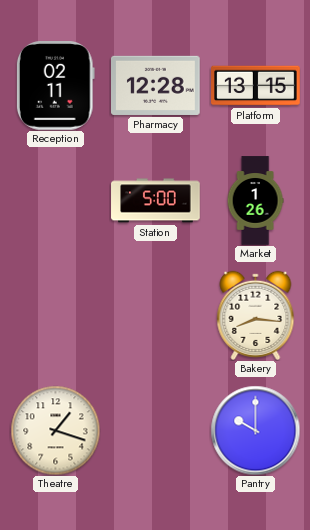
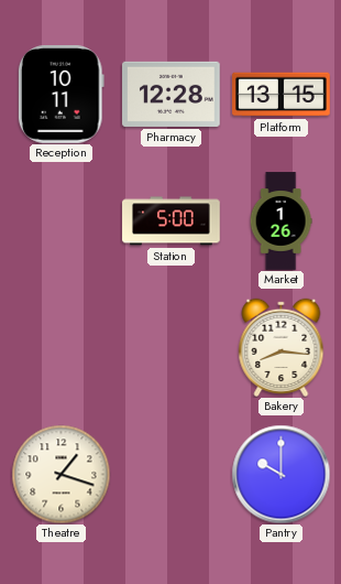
Reception: 02:11 -> 10:11
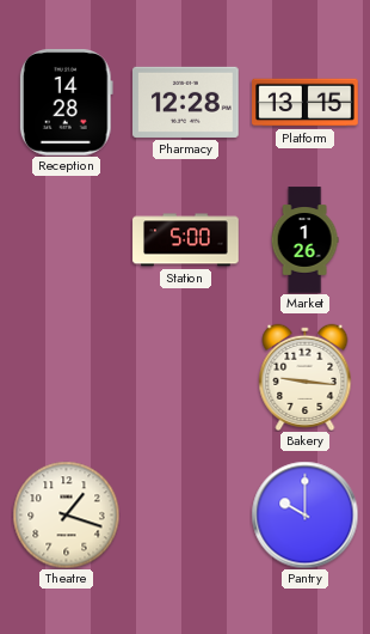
Reception: 10:11 -> 14:28
Bakery: 8:16 -> 9:16
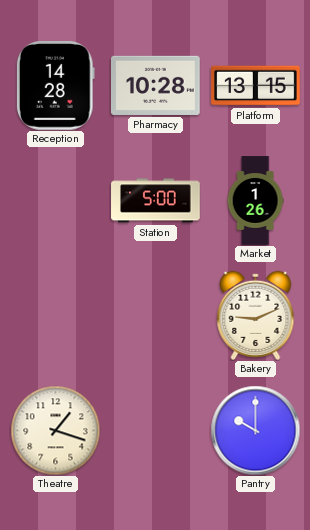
Pharmacy: 12:28 -> 10:28
Bakery: 9:16 -> 9:11
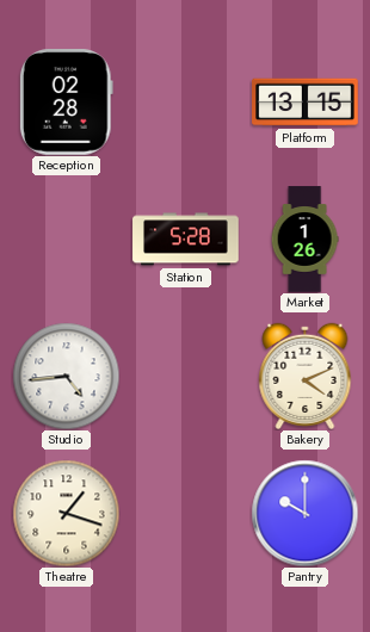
Reception: 14:28 -> 02:28
Pharmacy: 10:28 -> none
Station: 5:00 -> 5:28
Studio: none -> 4:44
Bakery: 9:11 -> 4:11
